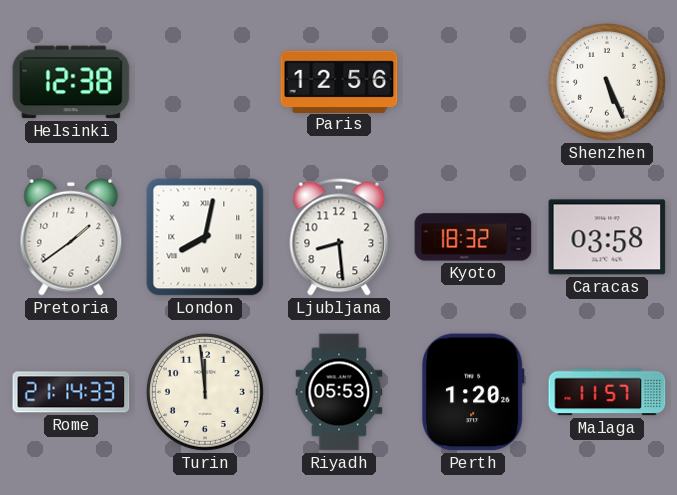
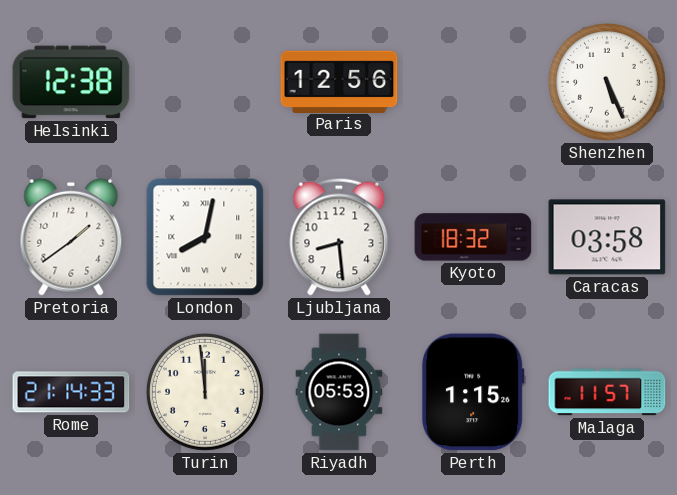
Perth: 1:20 -> 1:15
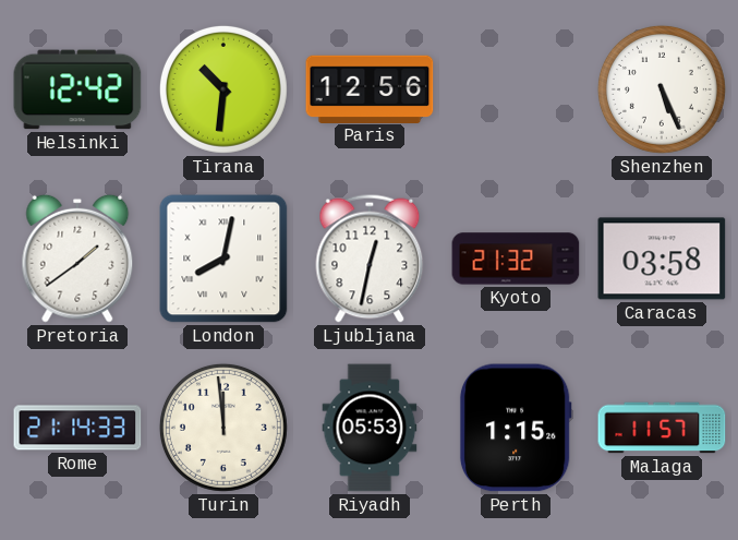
Helsinki: 12:38 -> 12:42
Tirana: none -> 10:31
Ljubljana: 8:29 -> 12:32
Kyoto: 18:32 -> 21:32
